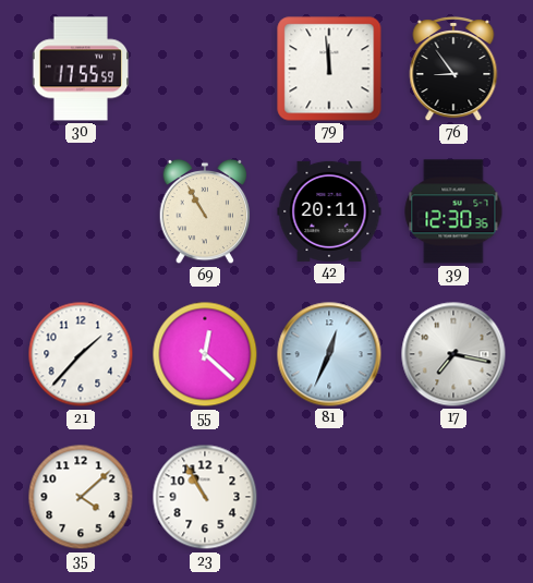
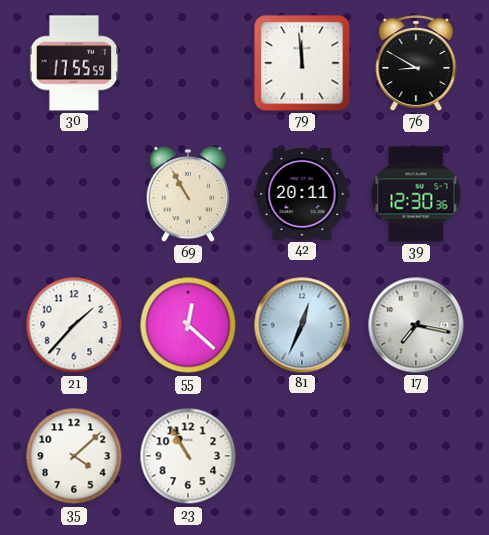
76: 8:54 -> 8:50
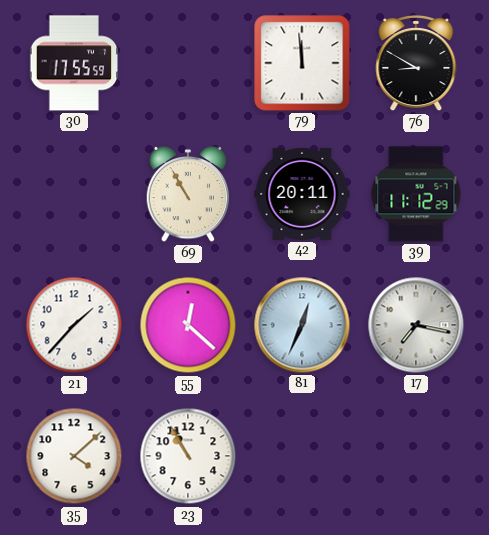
39: 12:30 -> 11:12
